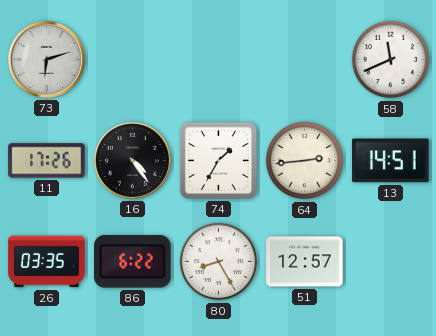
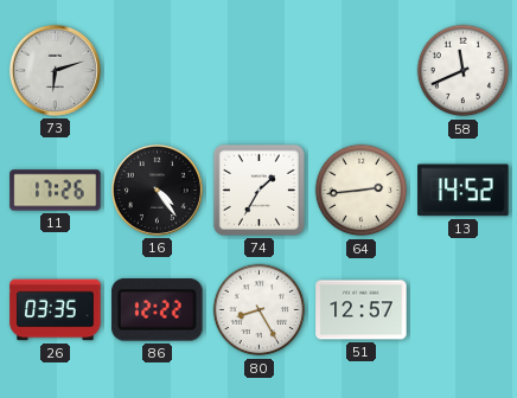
13: 14:51 -> 14:52
86: 6:22 -> 12:22
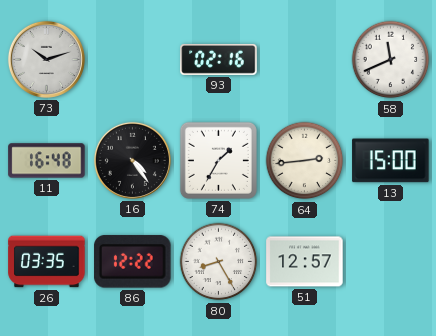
73: 6:12 -> 10:12
93: none -> 02:16
11: 17:26 -> 16:48
13: 14:52 -> 15:00
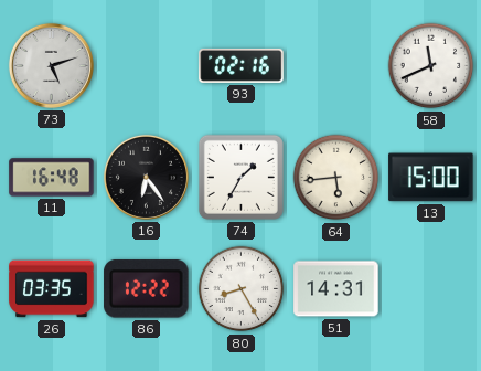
73: 10:12 -> 5:12
16: 4:24 -> 6:24
64: 2:44 -> 5:44
51: 12:57 -> 14:31
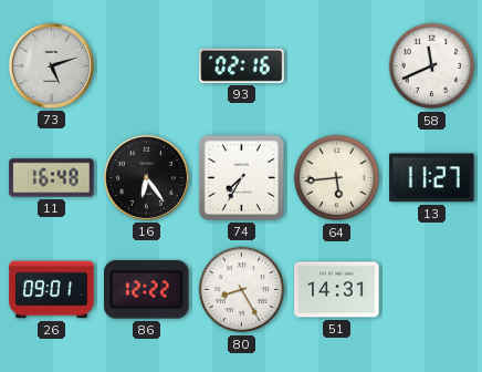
74: 1:35 -> 7:35
13: 15:00 -> 11:27
26: 03:35 -> 09:01
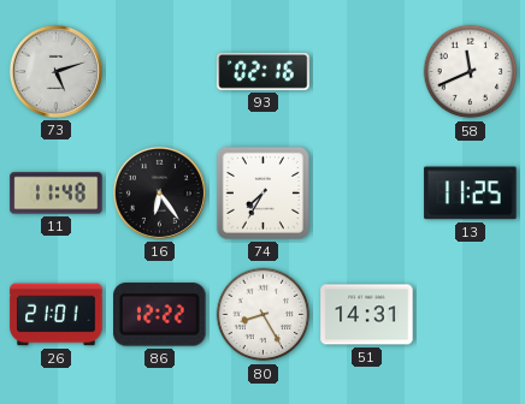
11: 16:48 -> 11:48
64: 5:44 -> none
13: 11:27 -> 11:25
26: 09:01 -> 21:01
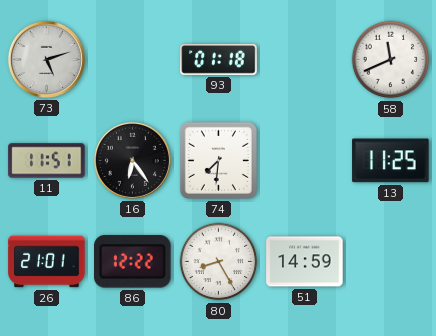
93: 02:16 -> 01:18
11: 11:48 -> 11:51
74: 7:35 -> 7:31
51: 14:31 -> 14:59
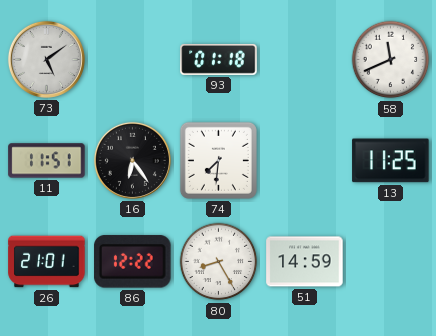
73: 5:12 -> 5:09
